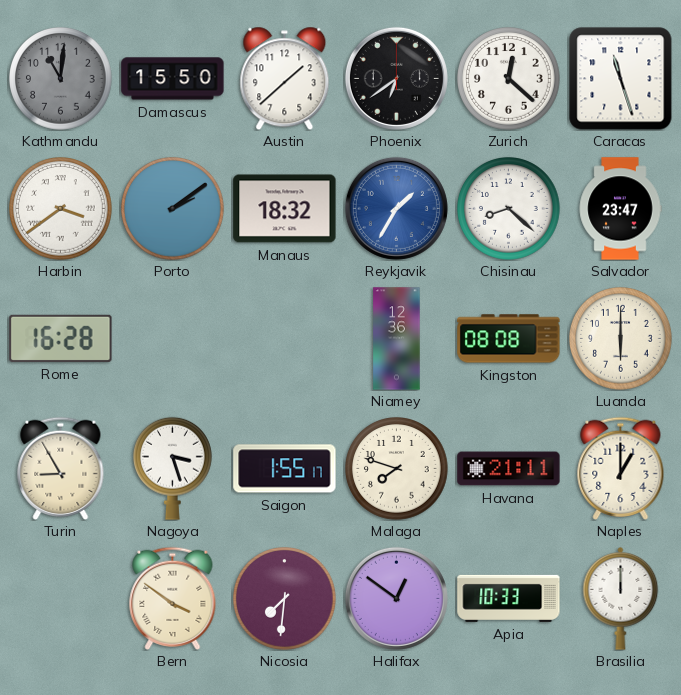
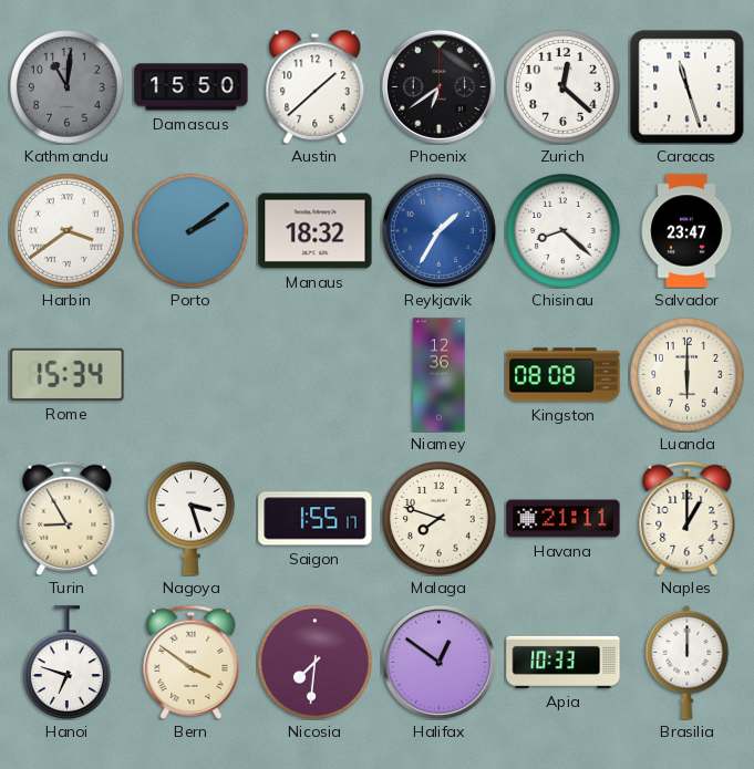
Rome: 16:28 -> 15:34
Hanoi: none -> 6:48
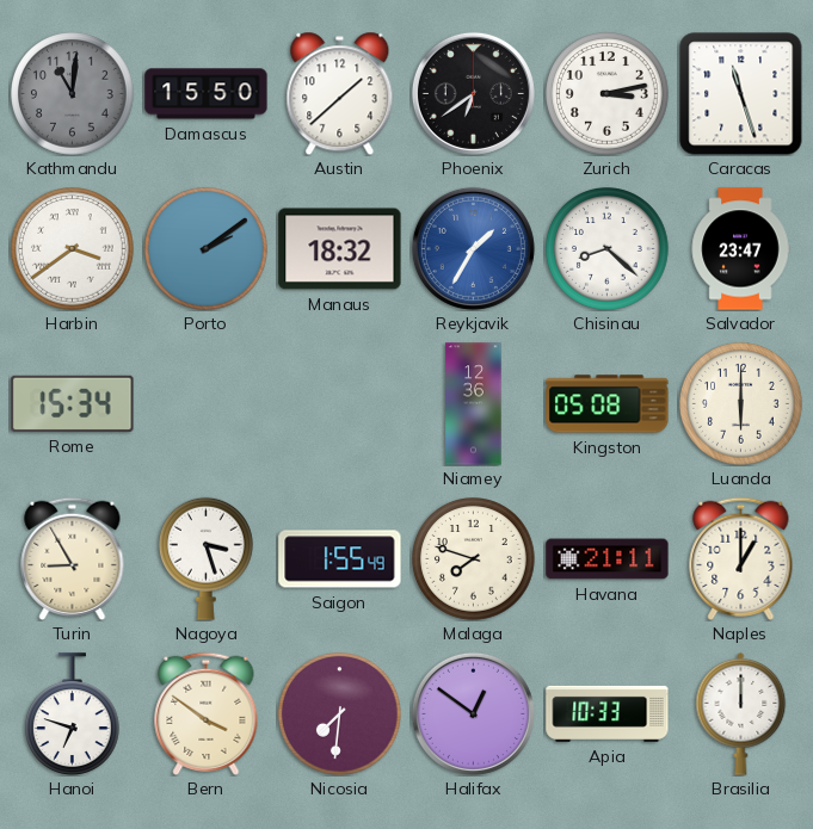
Zurich: 12:22 -> 3:13
Kingston: 08:08 -> 05:08
Saigon: 1:55:17 -> 1:55:49
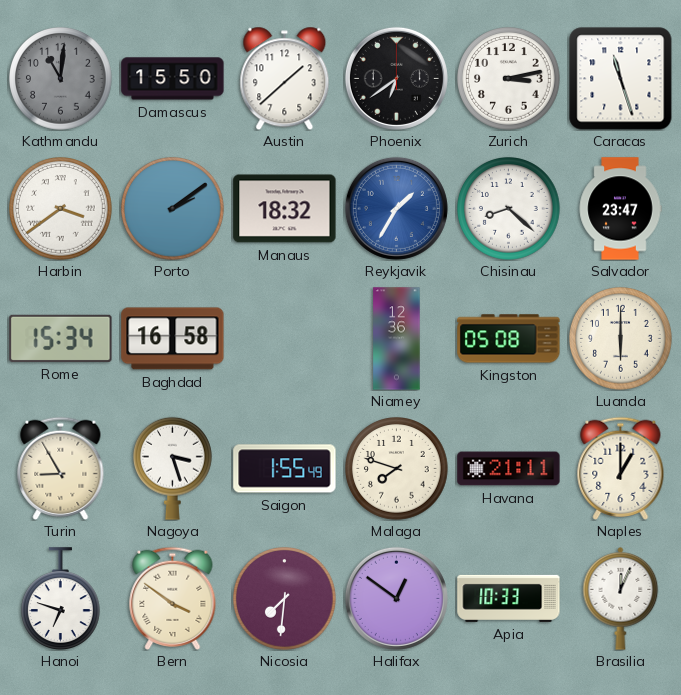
Baghdad: none -> 16:58
Brasilia: 12:00 -> 12:04
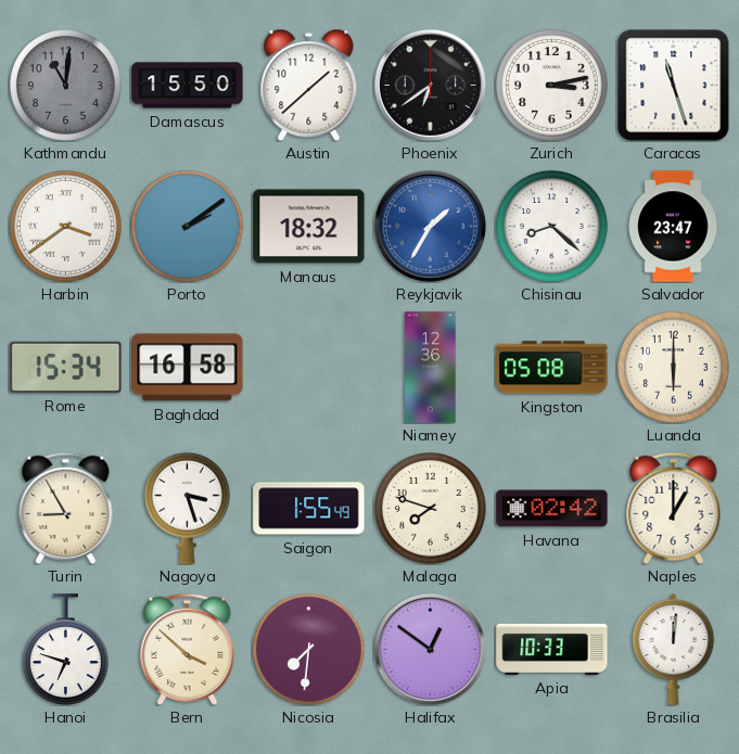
Havana: 21:11 -> 02:42
Bern: 3:51 -> 3:52
Brasilia: 12:04 -> 12:01
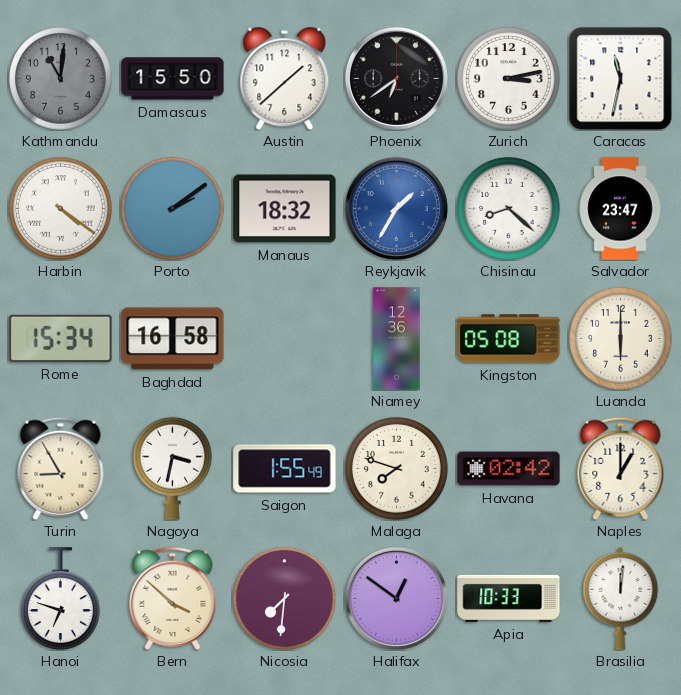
Caracas: 11:27 -> 11:32
Harbin: 3:39 -> 4:21
Nagoya: 3:27 -> 3:32
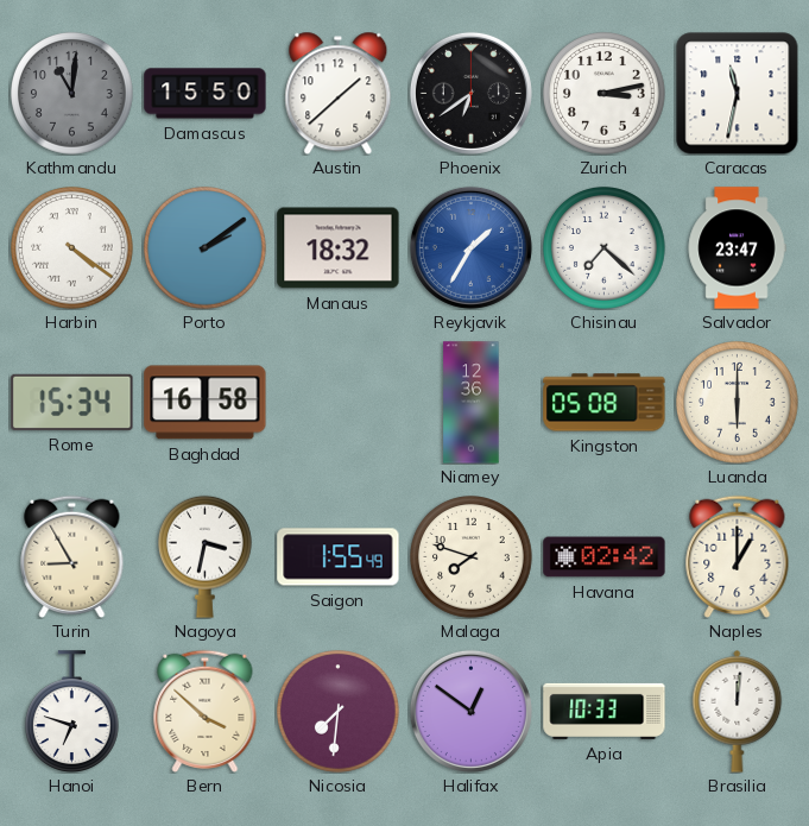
Chisinau: 8:22 -> 7:22
